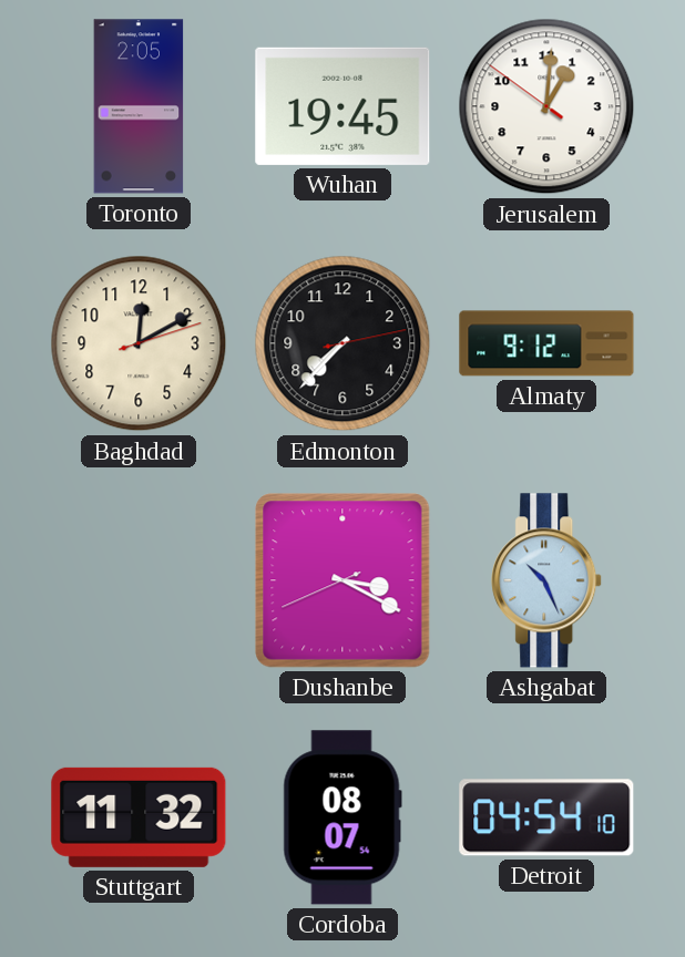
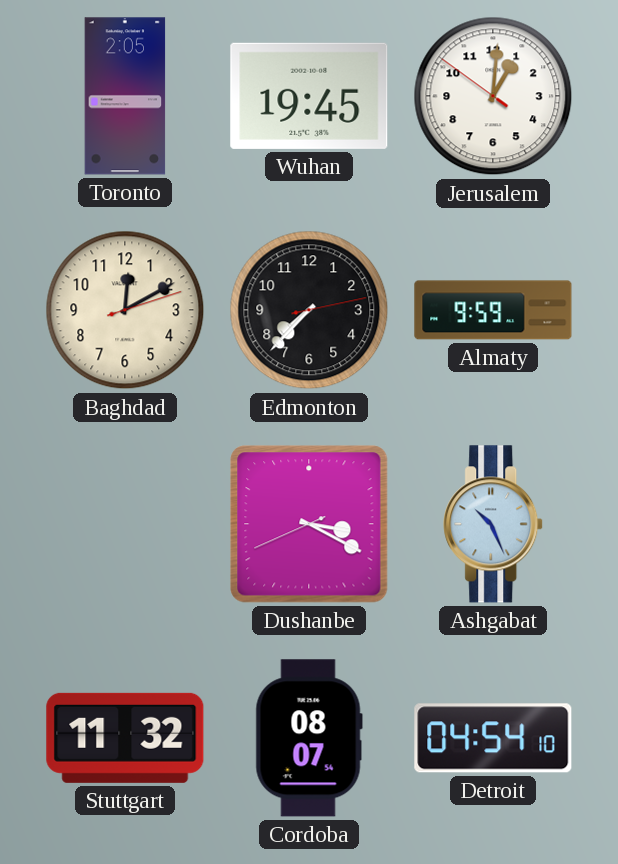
Almaty: 9:12 -> 9:59
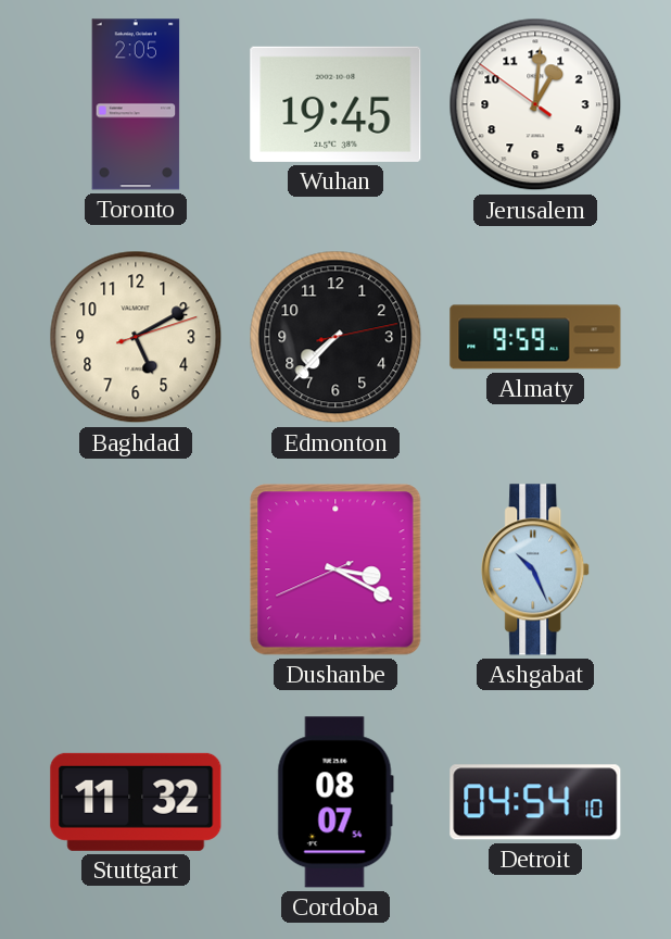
Baghdad: 12:10 -> 5:10
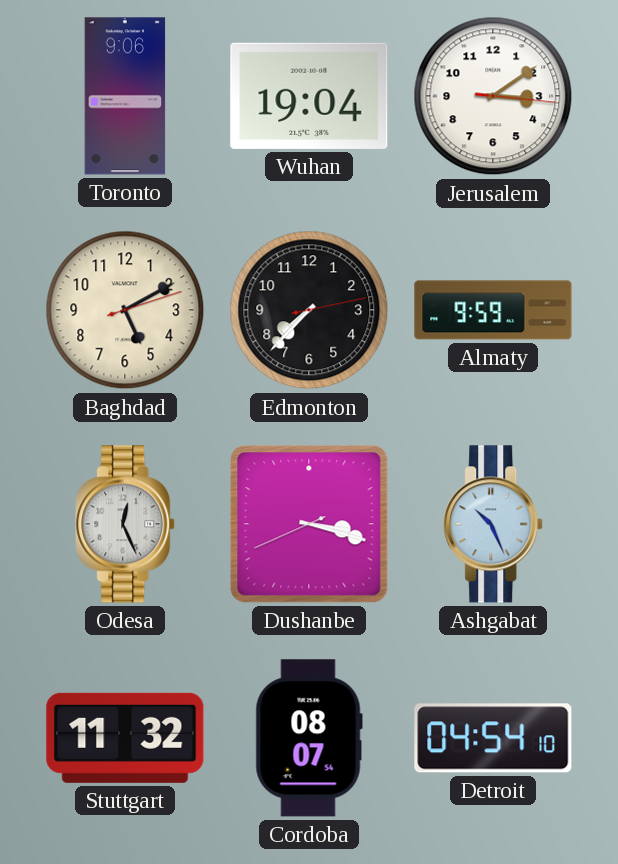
Toronto: 2:05 -> 9:06
Wuhan: 19:45 -> 19:04
Jerusalem: 1:00 -> 3:09
Odesa: none -> 12:26
Dushanbe: 3:19 -> 3:17
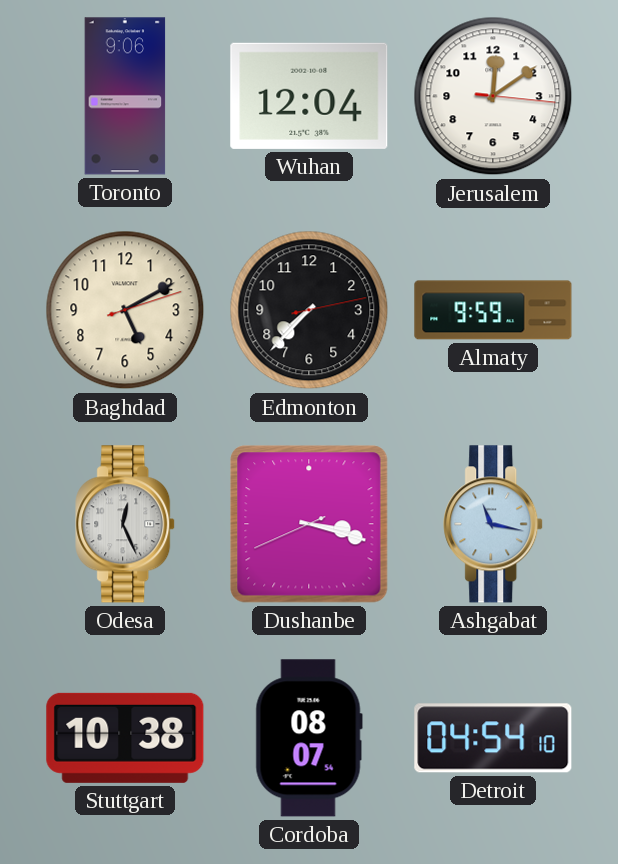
Wuhan: 19:04 -> 12:04
Jerusalem: 3:09 -> 12:09
Ashgabat: 10:26 -> 11:17
Stuttgart: 11:32 -> 10:38
